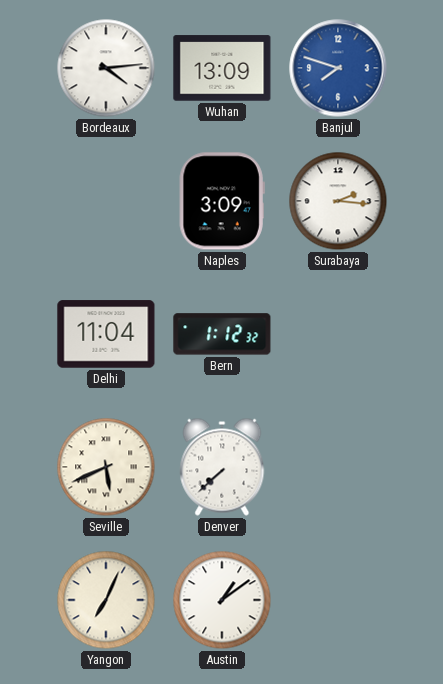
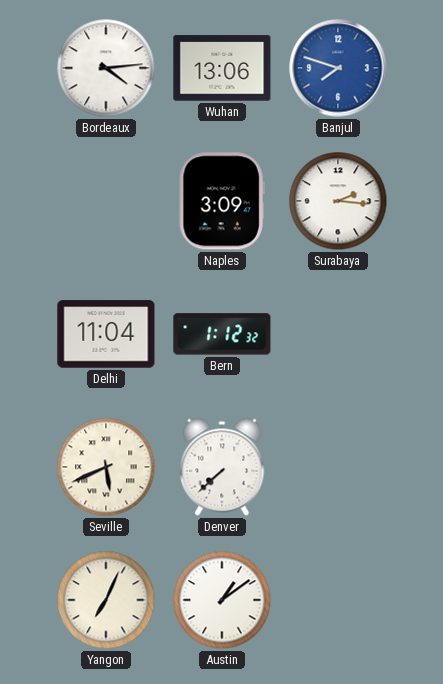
Wuhan: 13:09 -> 13:06
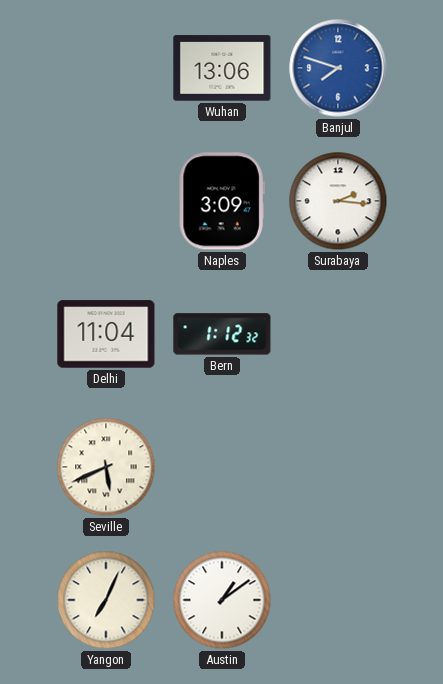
Bordeaux: 4:14 -> none
Denver: 7:38 -> none
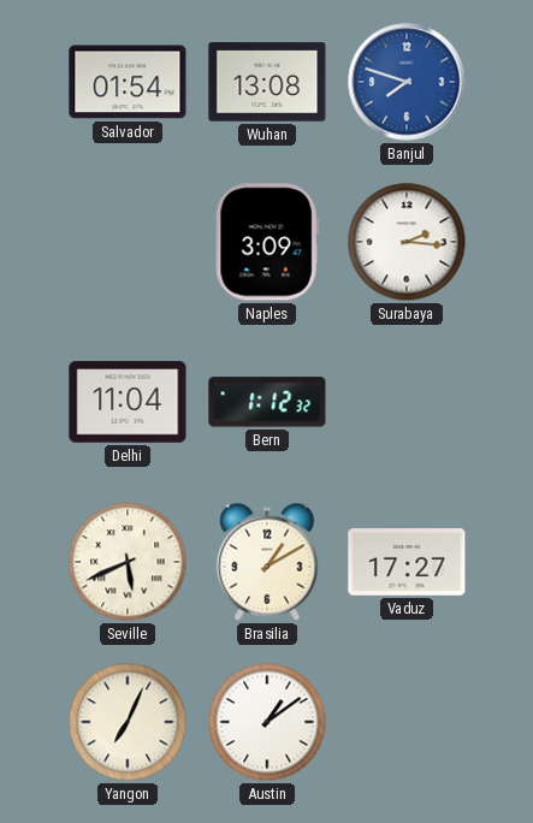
Salvador: none -> 01:54
Wuhan: 13:06 -> 13:08
Brasilia: none -> 1:10
Vaduz: none -> 17:27
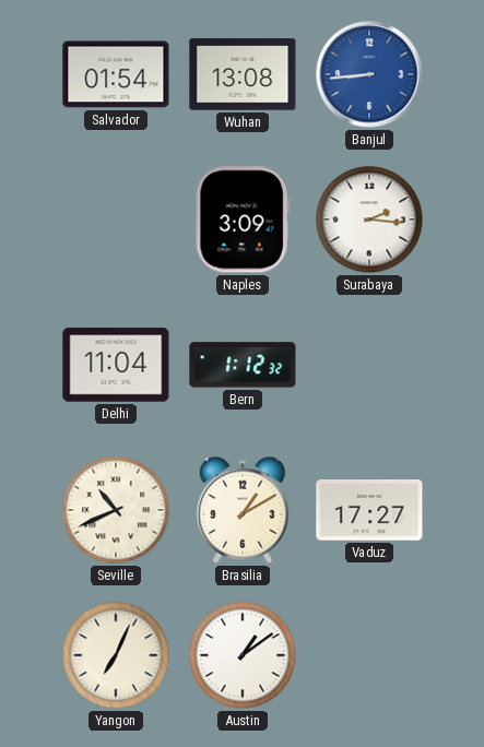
Banjul: 7:48 -> 8:44
Seville: 5:41 -> 10:41
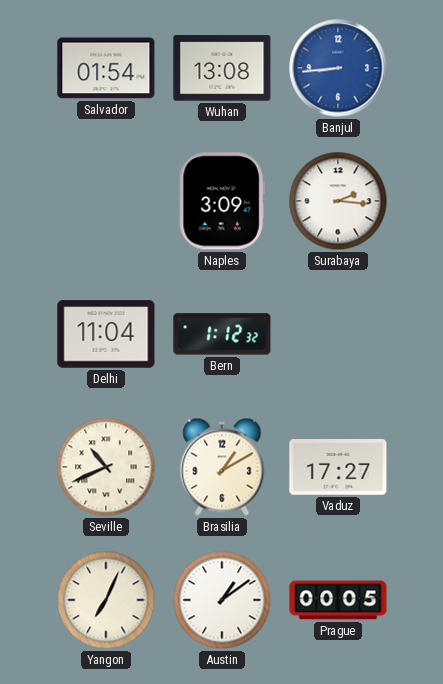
Prague: none -> 00:05
